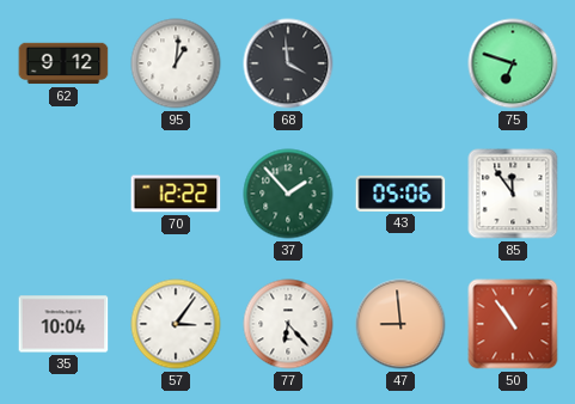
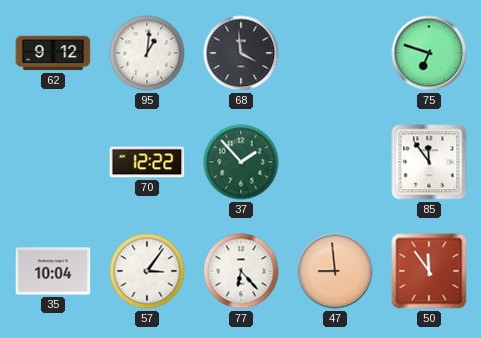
43: 05:06 -> none
50: 10:54 -> 11:54
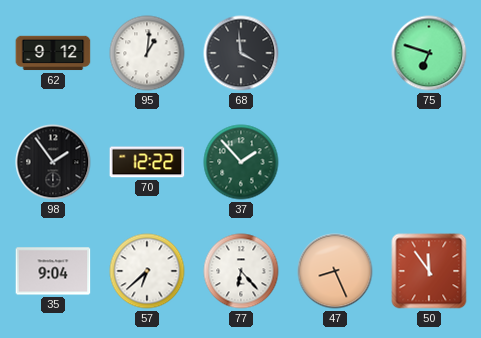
98: none -> 1:54
85: 11:54 -> none
35: 10:04 -> 9:04
57: 3:06 -> 6:38
47: 8:59 -> 8:26
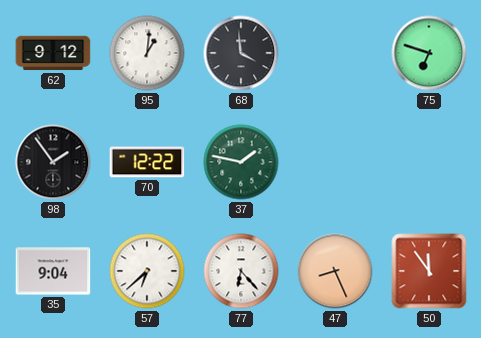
37: 1:53 -> 1:47
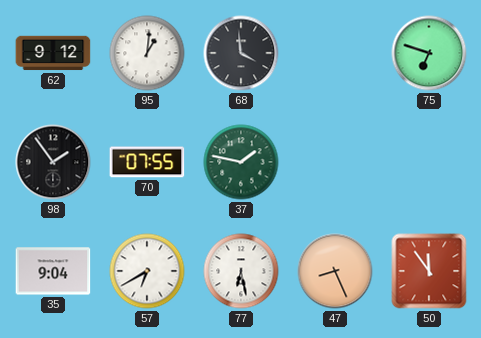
70: 12:22 -> 07:55
57: 6:38 -> 6:40
77: 6:23 -> 6:28
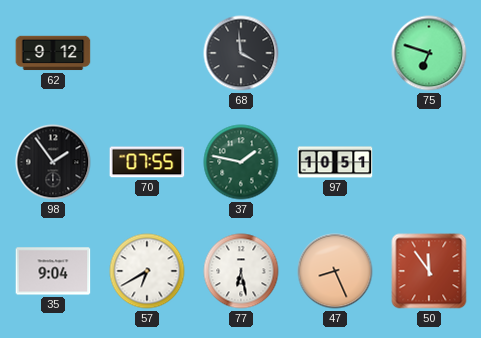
95: 1:01 -> none
97: none -> 10:51
